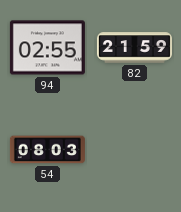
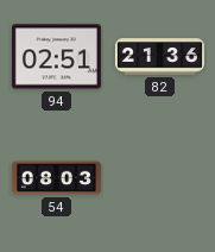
94: 02:55 -> 02:51
82: 21:59 -> 21:36
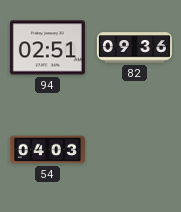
82: 21:36 -> 09:36
54: 08:03 -> 04:03
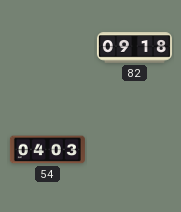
94: 02:51 -> none
82: 09:36 -> 09:18
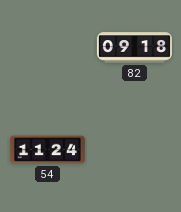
54: 04:03 -> 11:24
